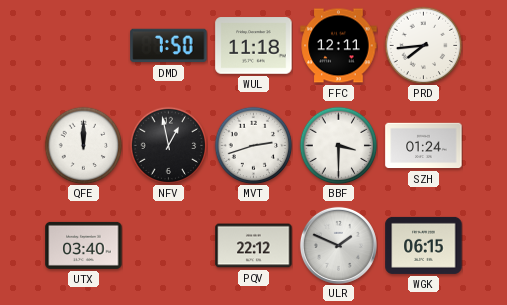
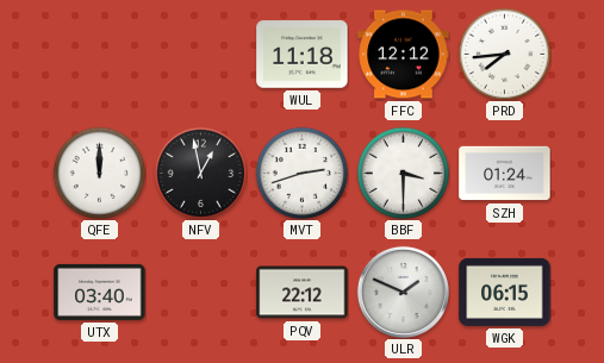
DMD: 7:50 -> none
FFC: 12:11 -> 12:12
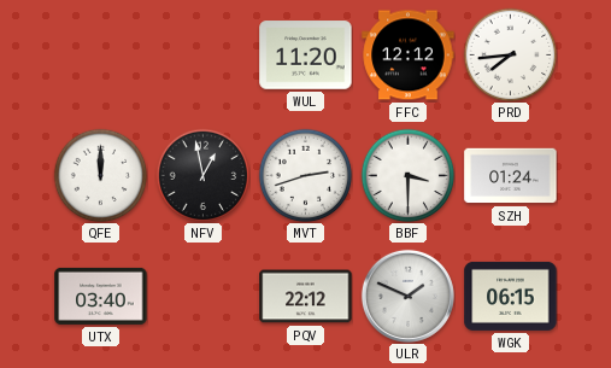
WUL: 11:18 -> 11:20
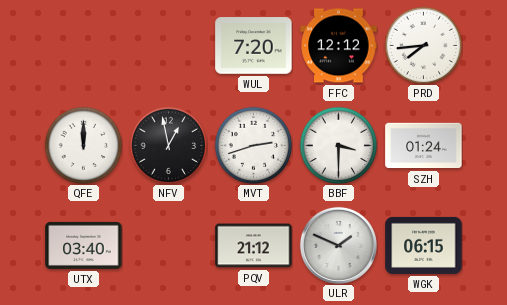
WUL: 11:20 -> 7:20
PQV: 22:12 -> 21:12
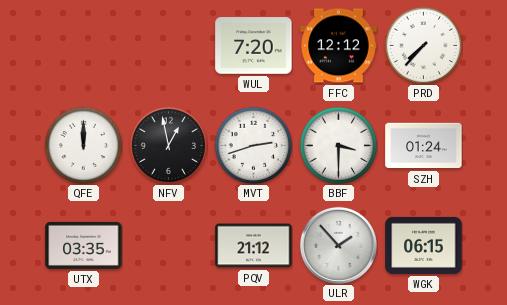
PRD: 7:44 -> 7:37
UTX: 03:40 -> 03:35
ULR: 1:49 -> 1:53
